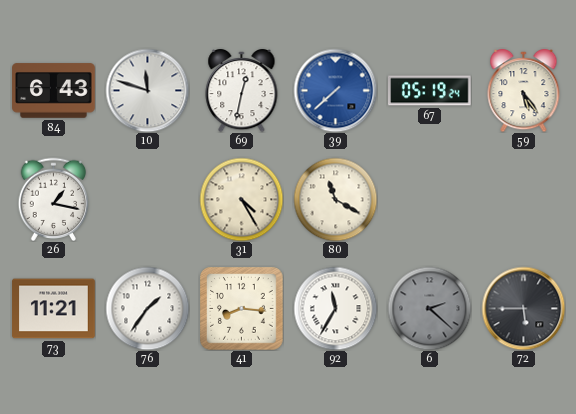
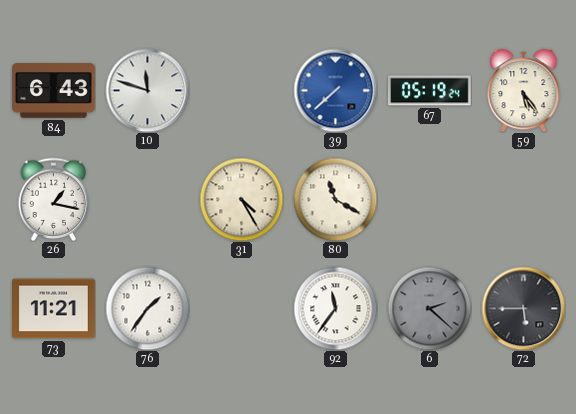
69: 12:32 -> none
41: 8:16 -> none
92: 11:35 -> 11:36
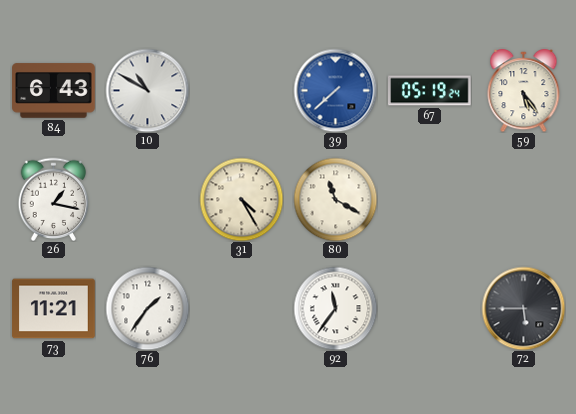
10: 11:48 -> 10:50
6: 2:22 -> none
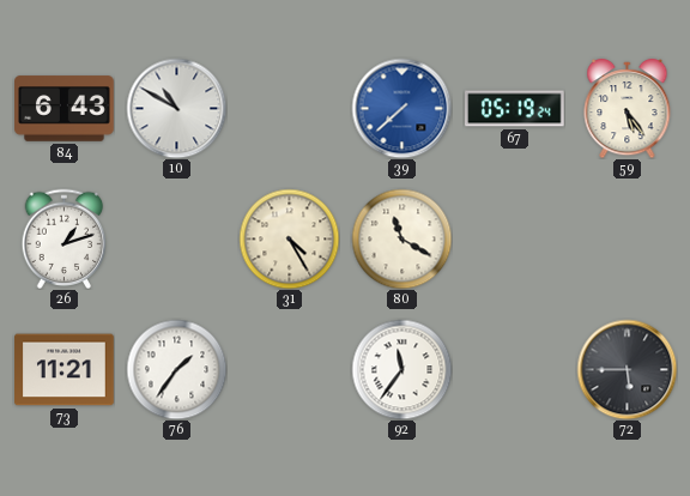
26: 1:17 -> 1:12
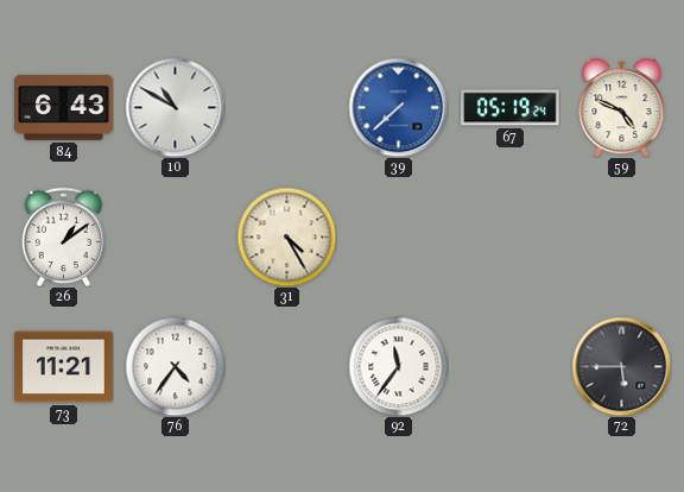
59: 5:24 -> 4:49
26: 1:12 -> 1:09
80: 11:20 -> none
76: 1:36 -> 4:36
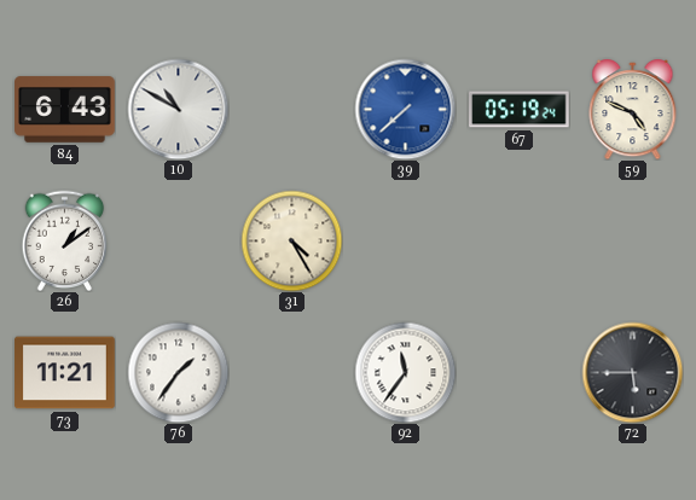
76: 4:36 -> 1:36
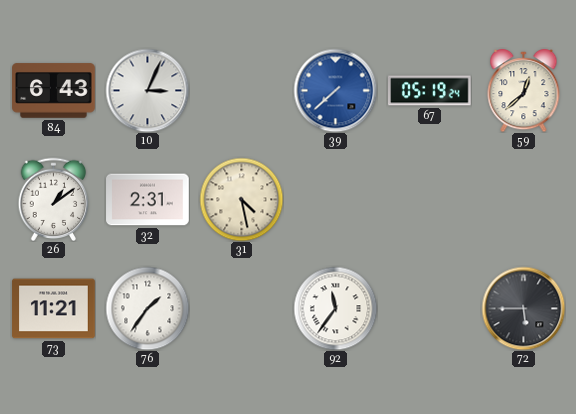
10: 10:50 -> 3:04
59: 4:49 -> 12:38
32: none -> 2:31
31: 4:25 -> 4:28
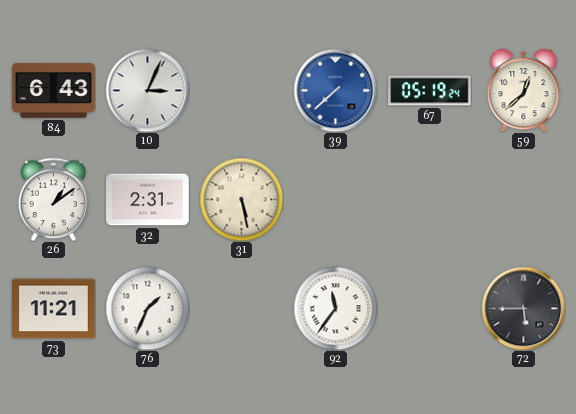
31: 4:28 -> 5:28
76: 1:36 -> 1:34
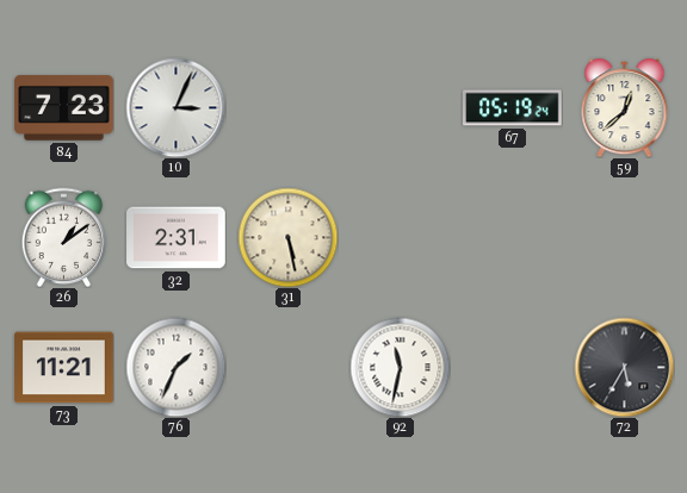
84: 6:43 -> 7:23
39: 7:38 -> none
92: 11:36 -> 11:32
72: 5:45 -> 5:35
